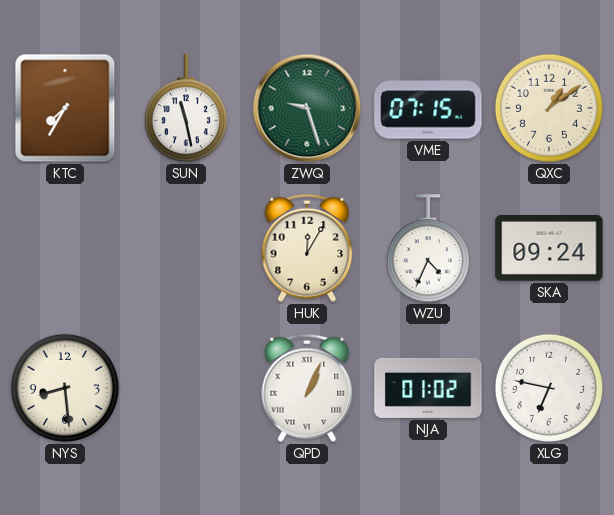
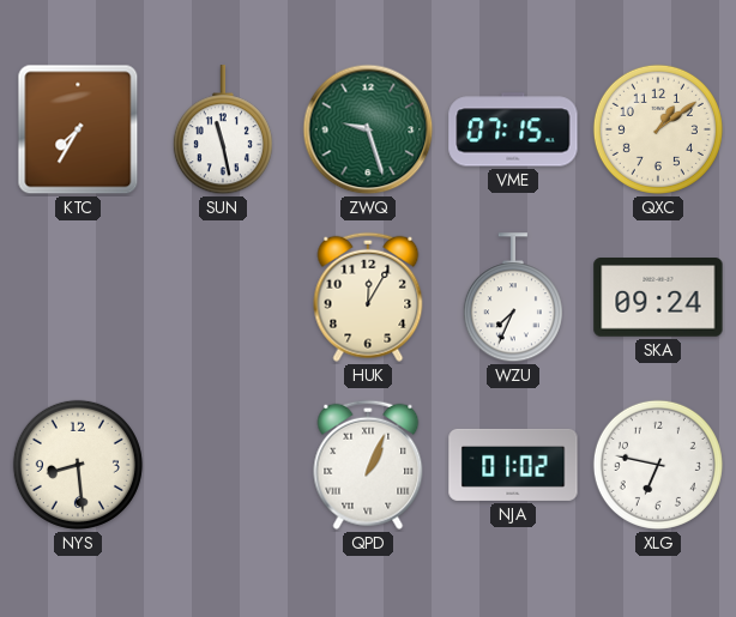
WZU: 4:34 -> 7:34
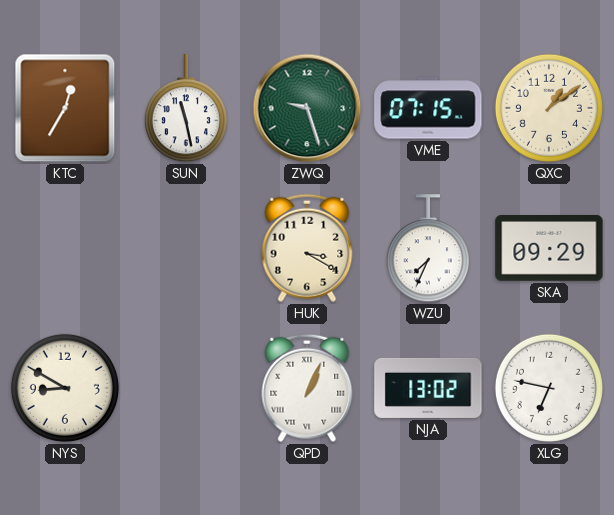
KTC: 7:35 -> 12:35
HUK: 12:05 -> 3:20
SKA: 09:24 -> 09:29
NYS: 8:29 -> 8:50
NJA: 01:02 -> 13:02
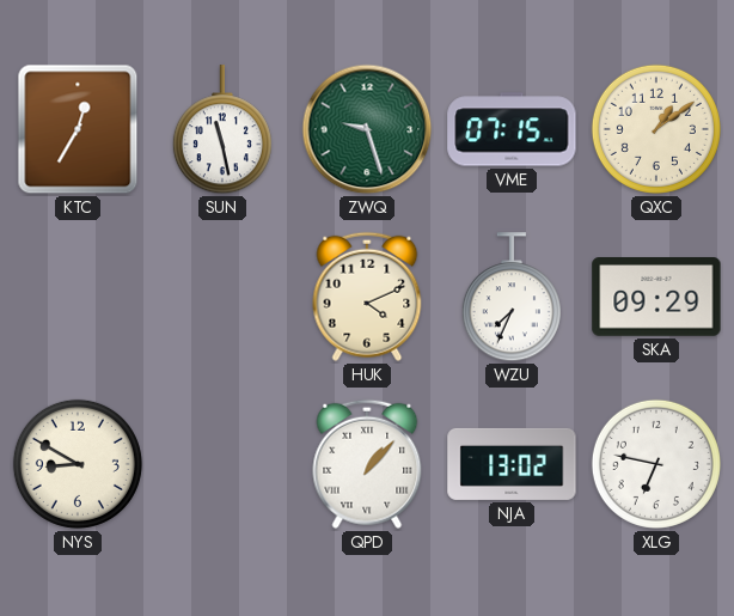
HUK: 3:20 -> 4:11
QPD: 1:04 -> 1:07
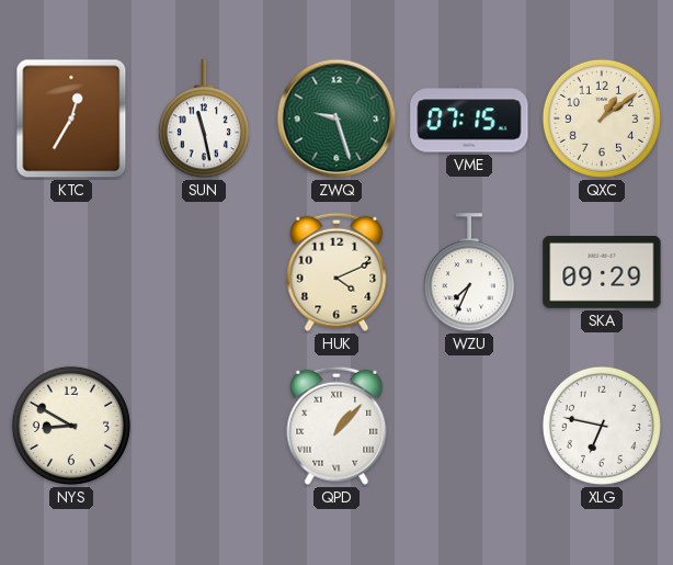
NJA: 13:02 -> none
